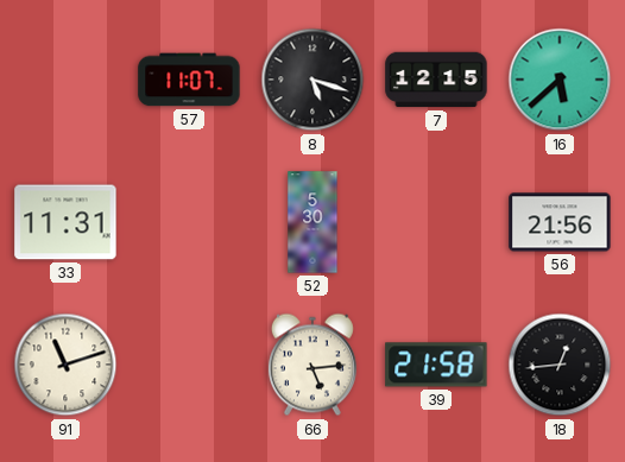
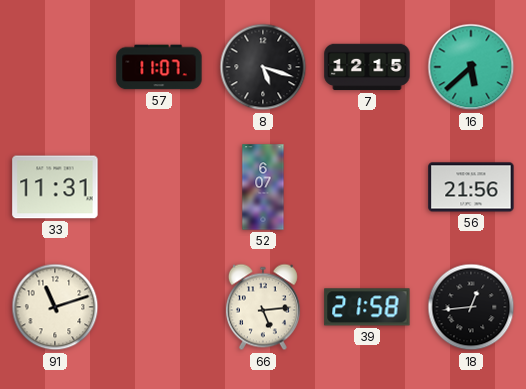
52: 5:30 -> 6:07
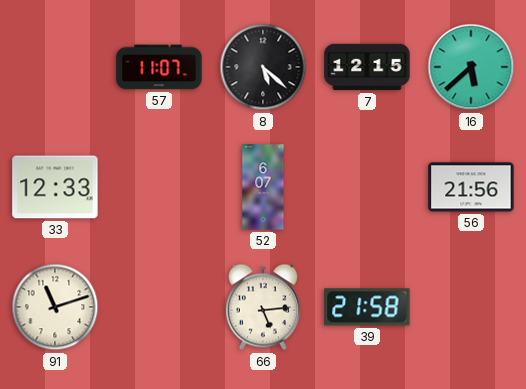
8: 5:18 -> 5:22
33: 11:31 -> 12:33
18: 12:44 -> none
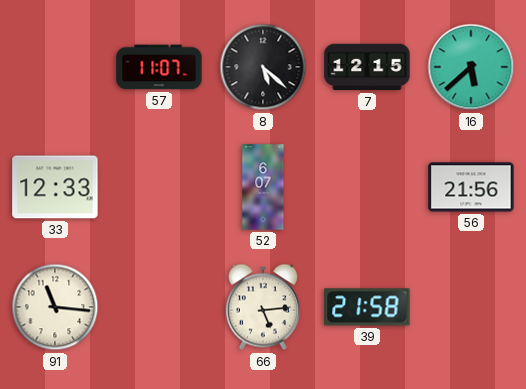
91: 11:12 -> 11:16
